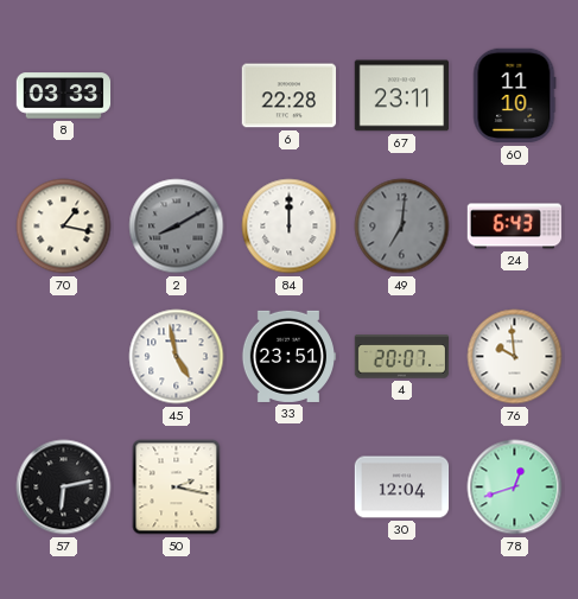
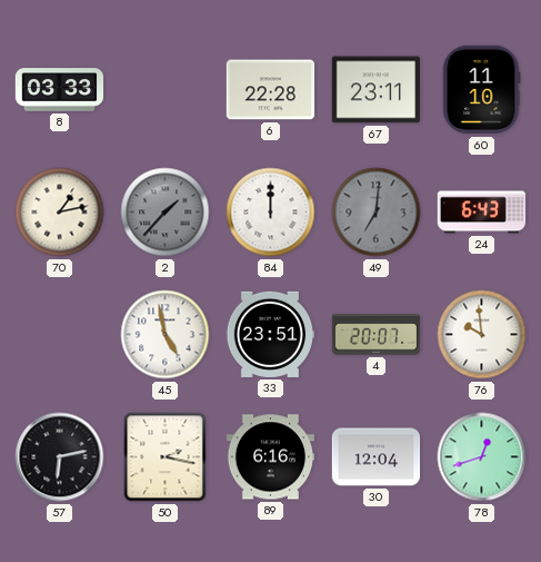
70: 1:17 -> 1:13
2: 8:10 -> 1:37
89: none -> 6:16
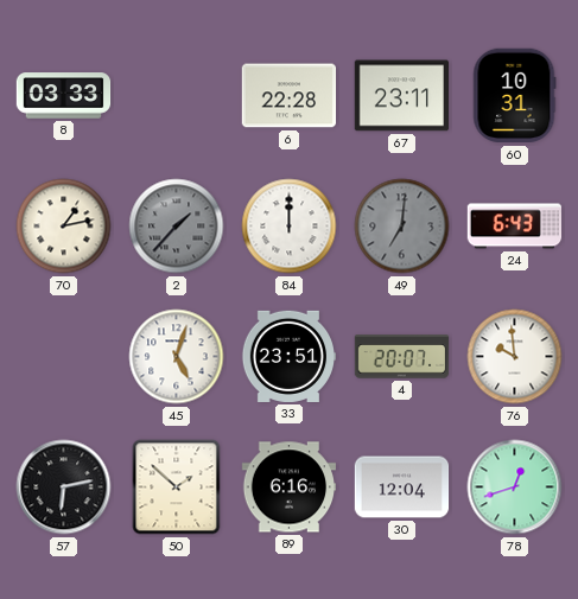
60: 11:10 -> 10:31
45: 4:58 -> 5:03
50: 2:17 -> 1:52
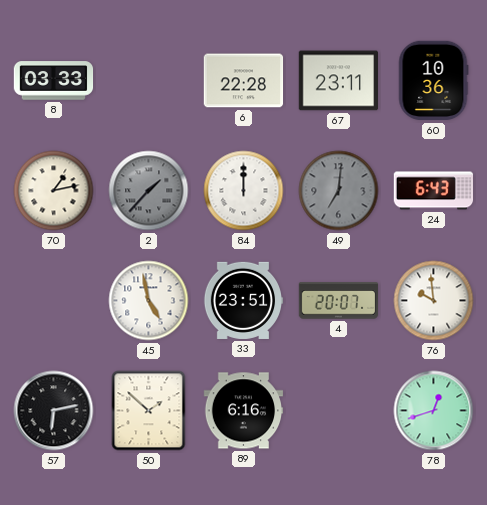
60: 10:31 -> 10:36
45: 5:03 -> 4:58
30: 12:04 -> none
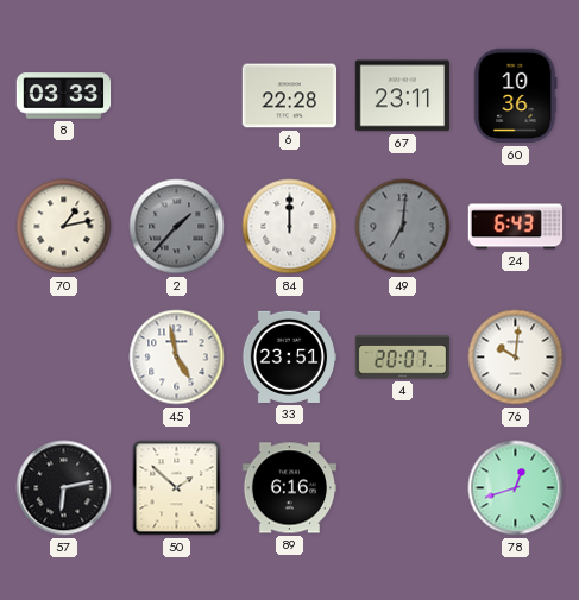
76: 9:59 -> 10:01
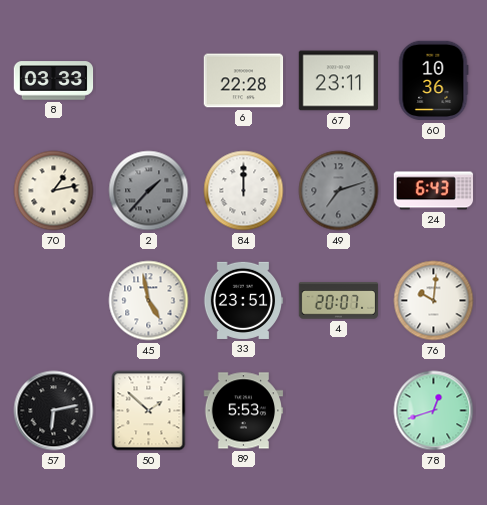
49: 7:01 -> 7:12
89: 6:16 -> 5:53
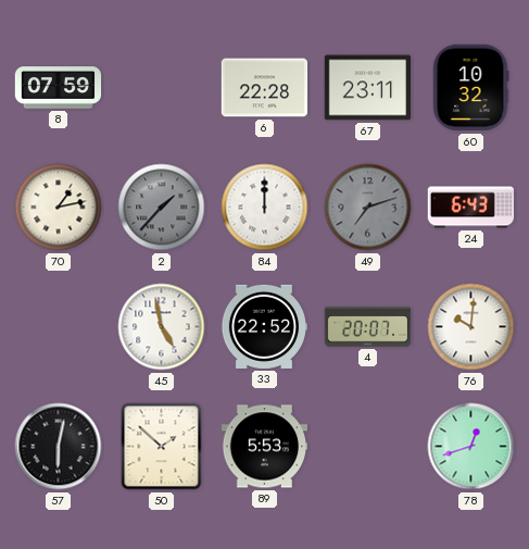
8: 03:33 -> 07:59
60: 10:36 -> 10:32
33: 23:51 -> 22:52
57: 6:13 -> 6:02
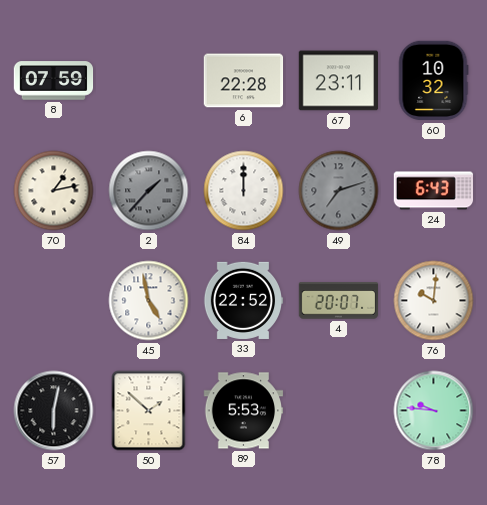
78: 12:42 -> 9:46
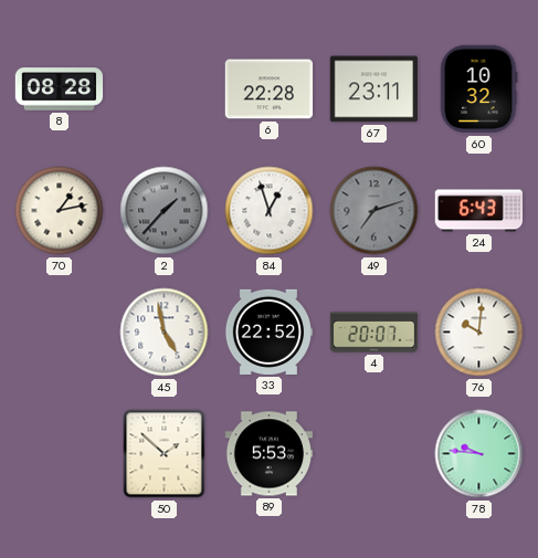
8: 07:59 -> 08:28
84: 12:00 -> 12:57
57: 6:02 -> none
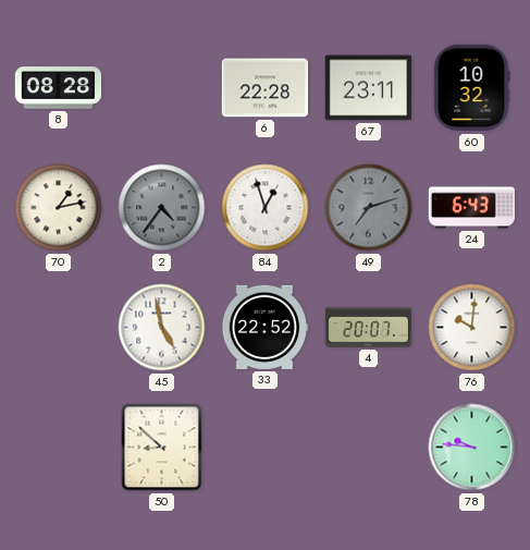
2: 1:37 -> 4:36
50: 1:52 -> 8:52
89: 5:53 -> none
